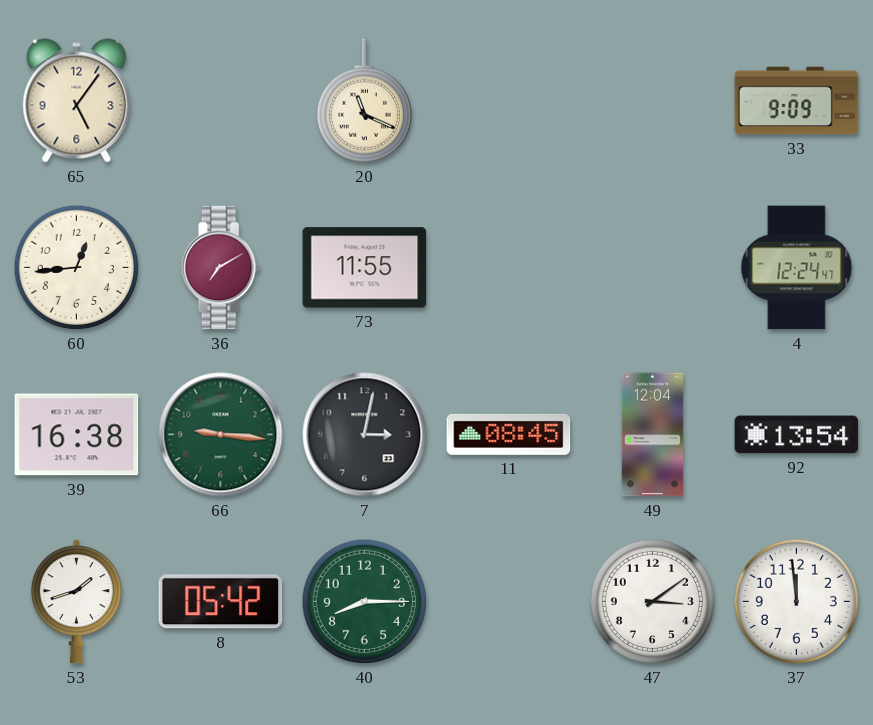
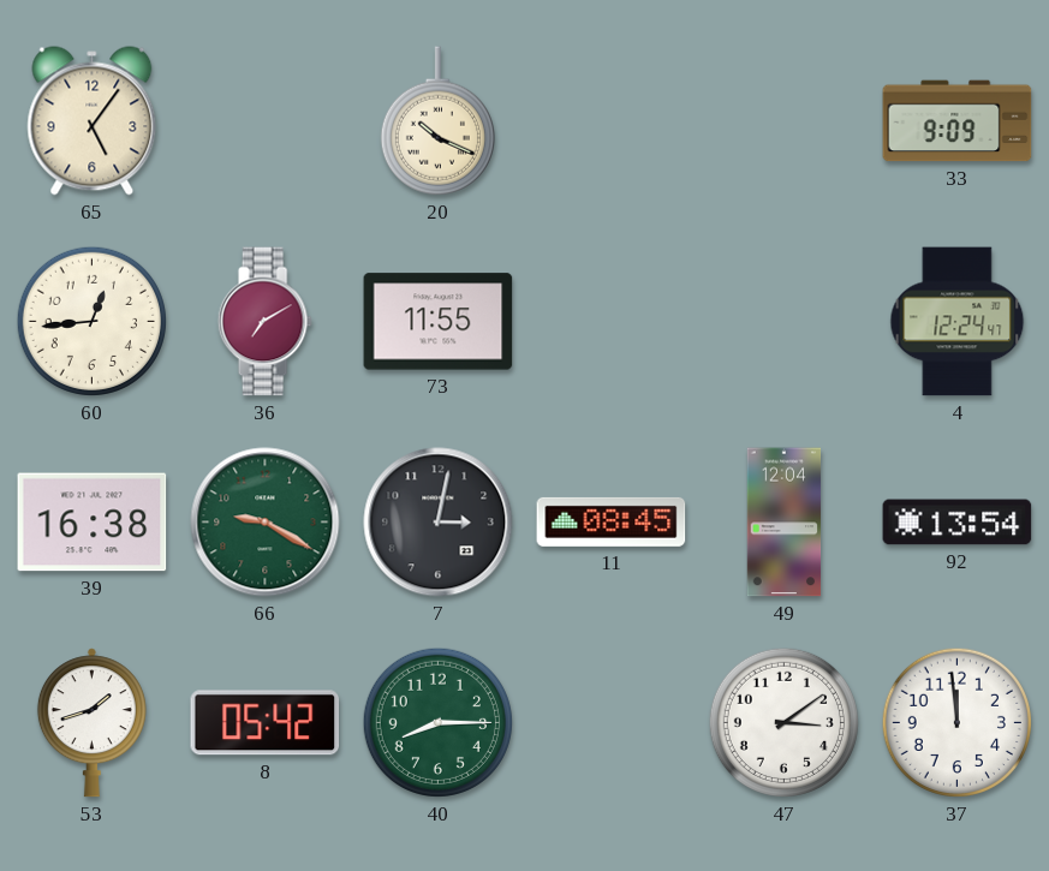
20: 11:19 -> 10:19
66: 9:16 -> 9:20
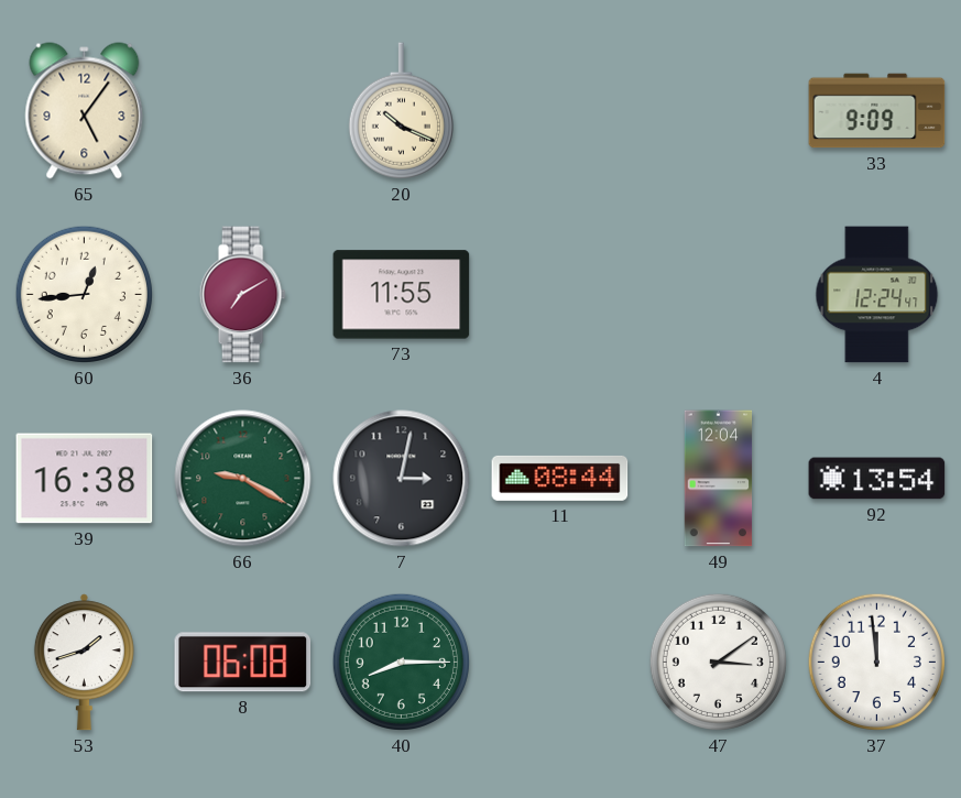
11: 08:45 -> 08:44
8: 05:42 -> 06:08
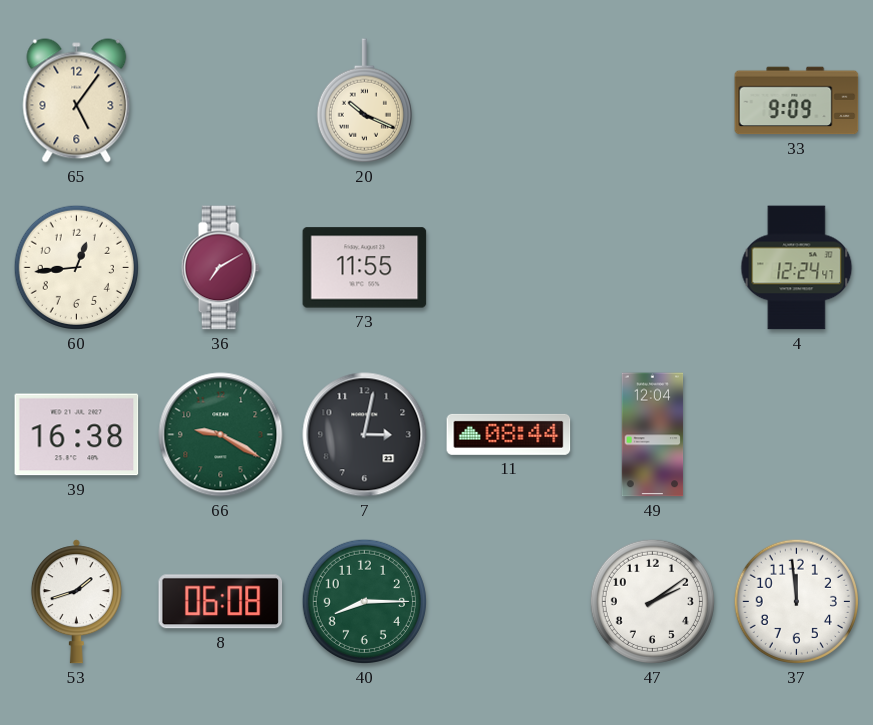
92: 13:54 -> none
47: 3:09 -> 2:09
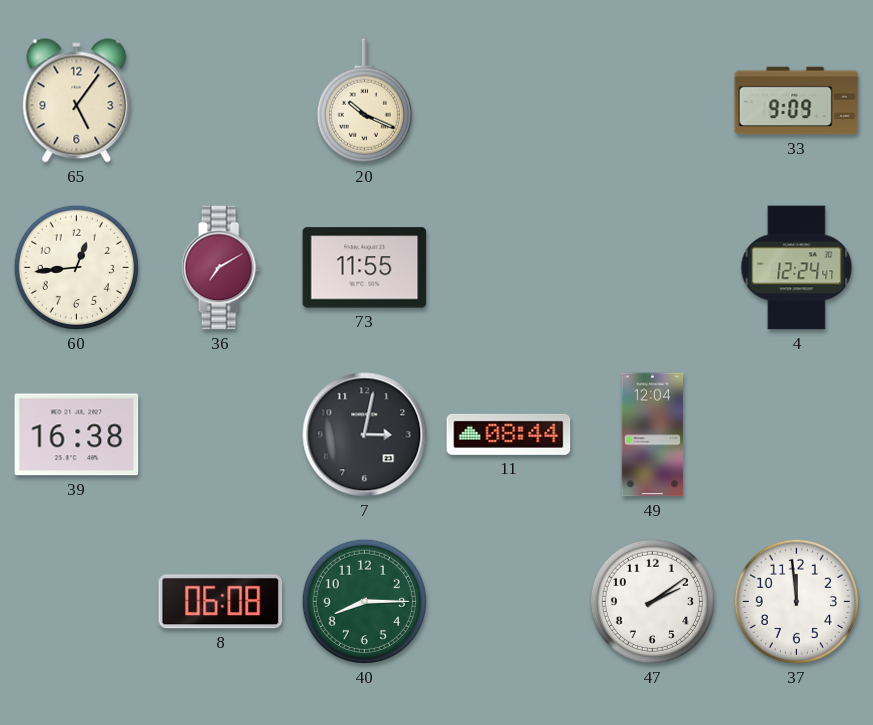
66: 9:20 -> none
53: 1:42 -> none
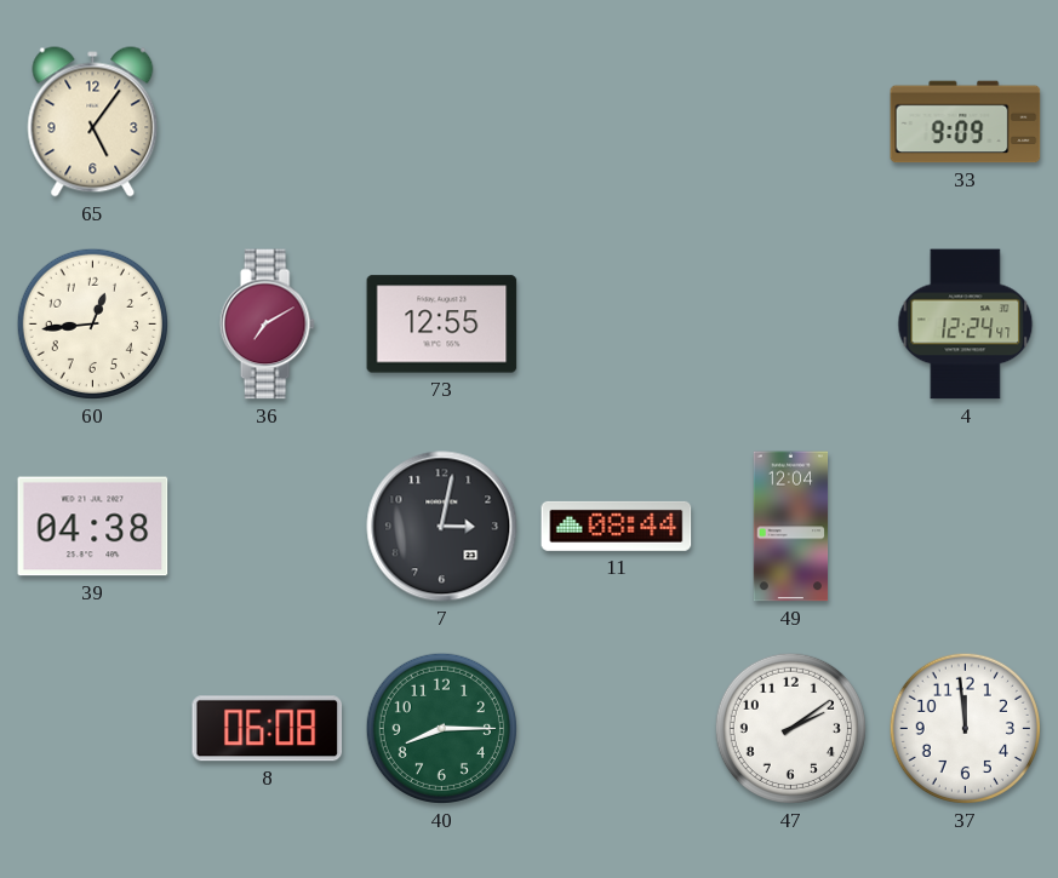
20: 10:19 -> none
73: 11:55 -> 12:55
39: 16:38 -> 04:38
